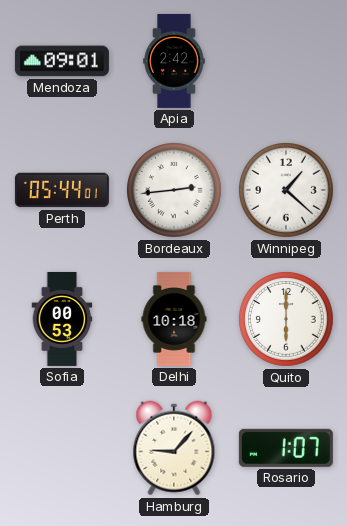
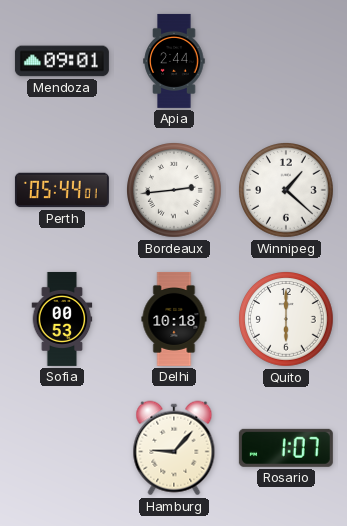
Apia: 2:42 -> 2:44
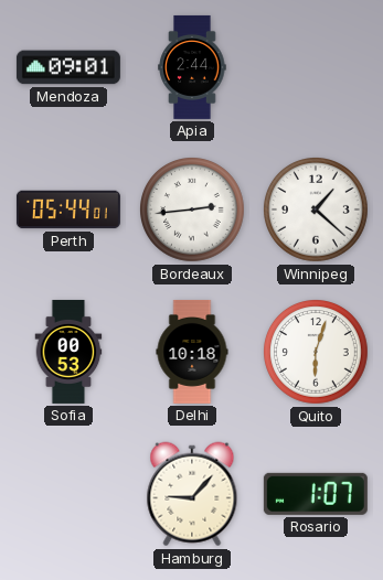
Quito: 6:00 -> 6:03
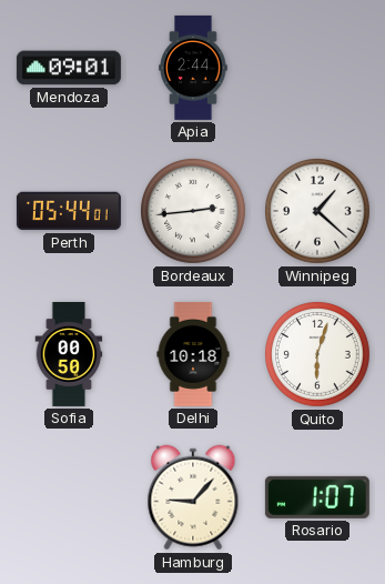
Sofia: 00:53 -> 00:50
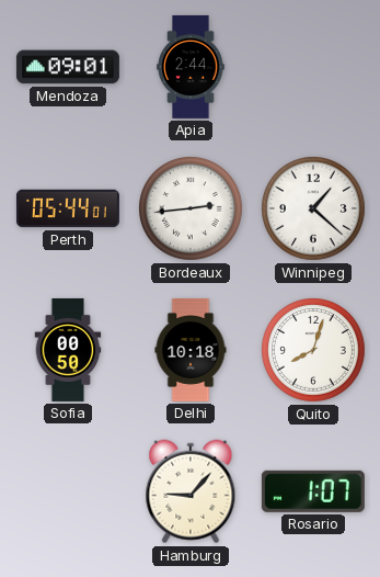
Quito: 6:03 -> 8:03
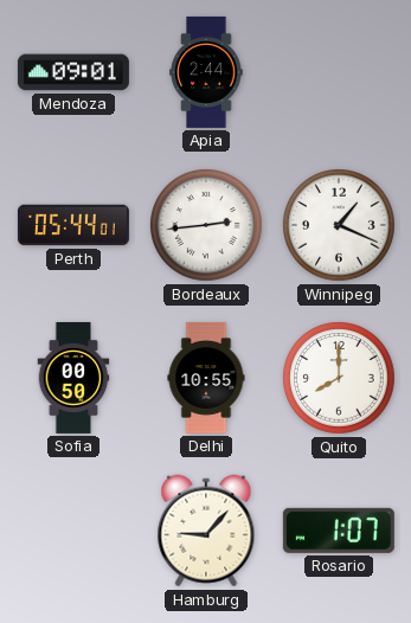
Winnipeg: 1:22 -> 1:19
Delhi: 10:18 -> 10:55
Quito: 8:03 -> 8:00
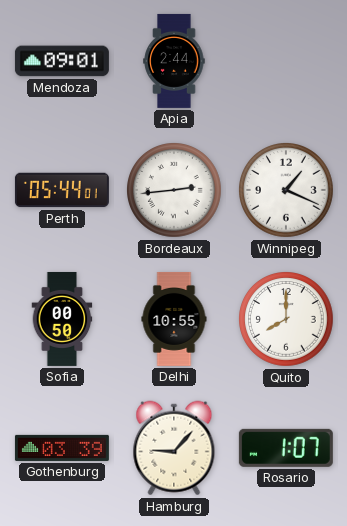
Gothenburg: none -> 03:39
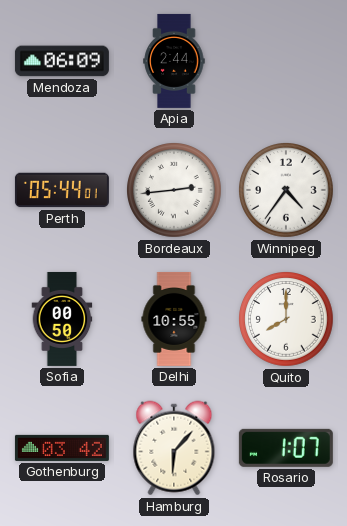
Mendoza: 09:01 -> 06:09
Winnipeg: 1:19 -> 4:36
Gothenburg: 03:39 -> 03:42
Hamburg: 9:07 -> 6:07
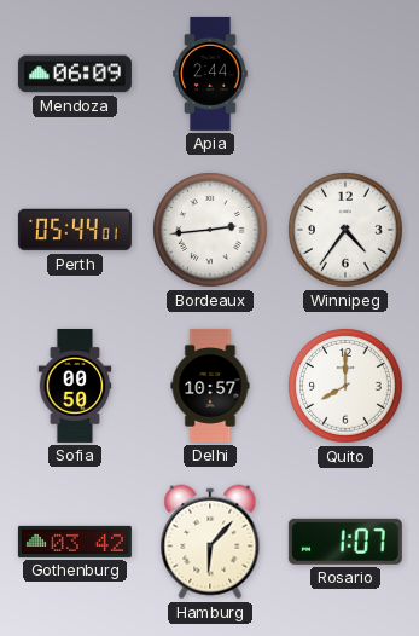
Delhi: 10:55 -> 10:57
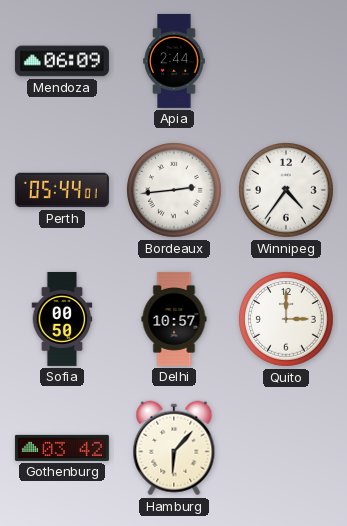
Quito: 8:00 -> 3:00
Rosario: 1:07 -> none
